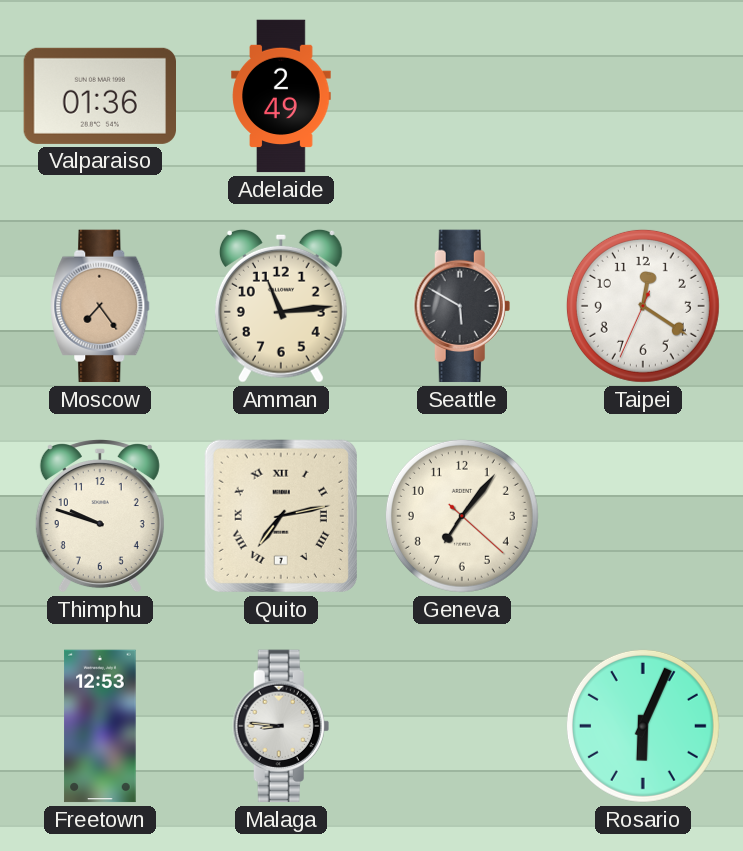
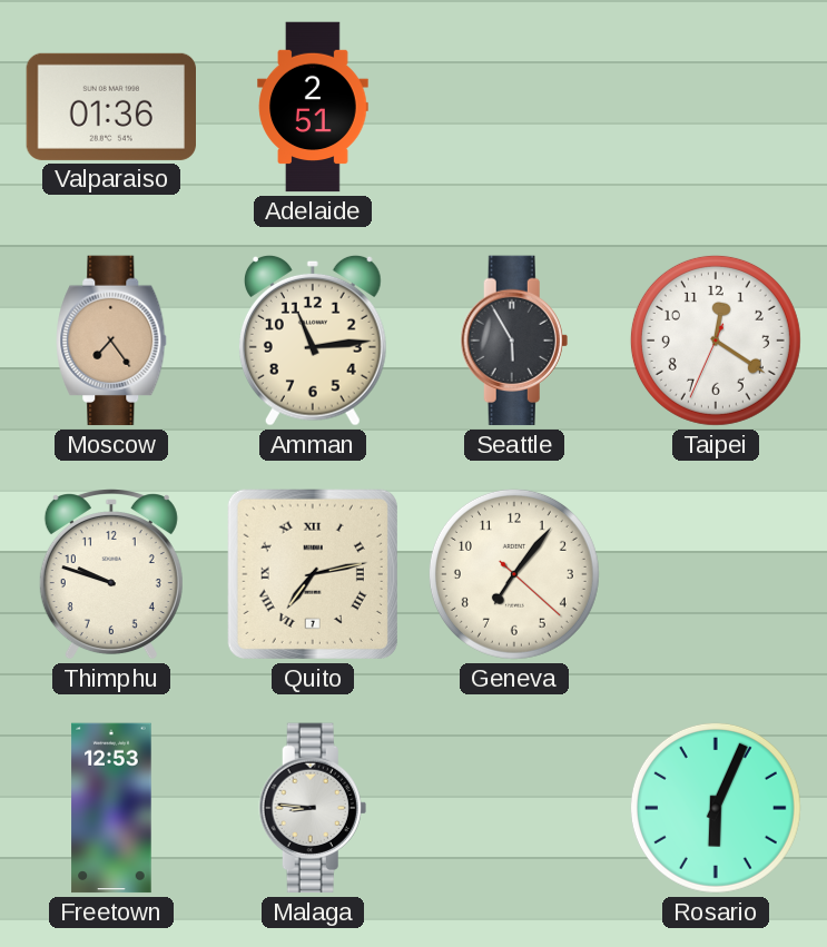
Adelaide: 2:49 -> 2:51
Seattle: 5:50 -> 5:55
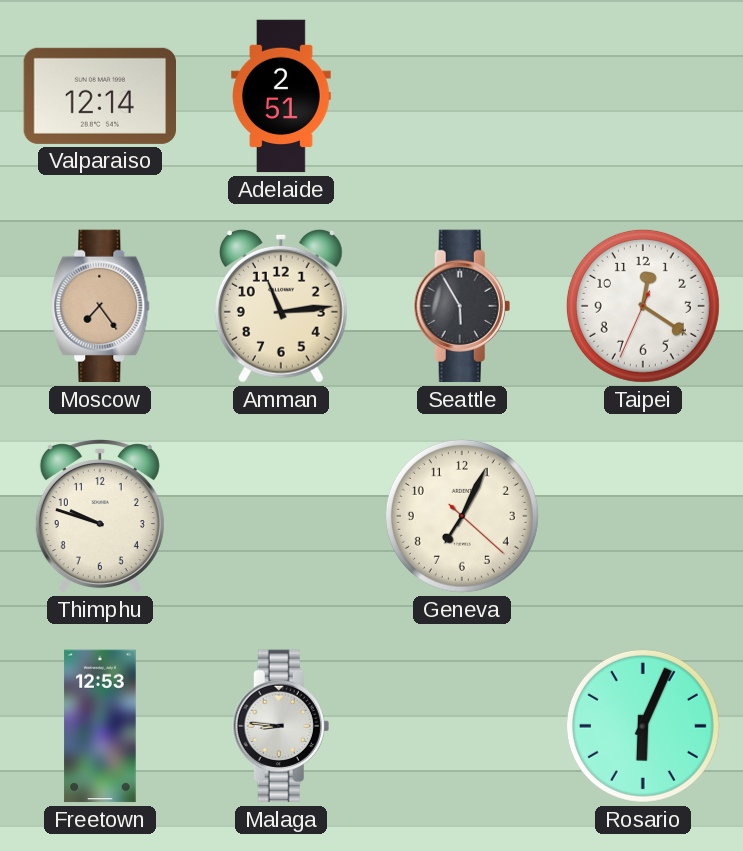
Valparaiso: 01:36 -> 12:14
Quito: 7:13 -> none
Geneva: 7:06 -> 7:04
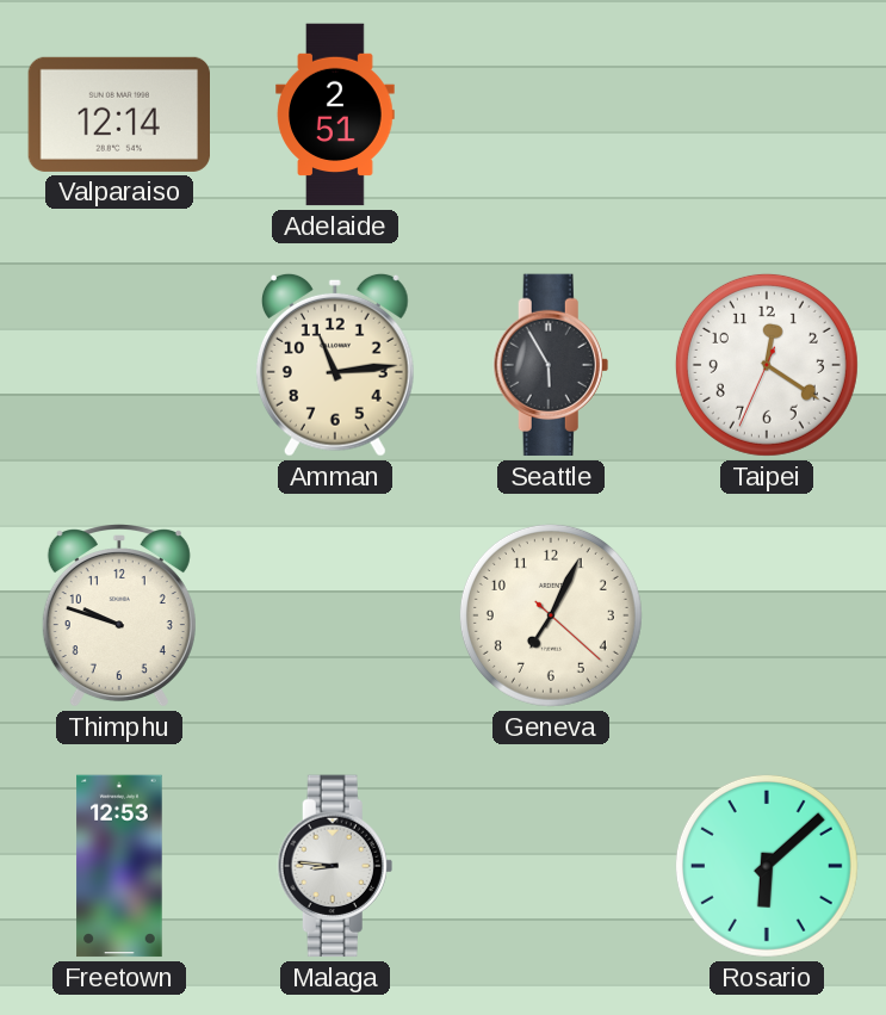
Moscow: 7:24 -> none
Rosario: 6:04 -> 6:08
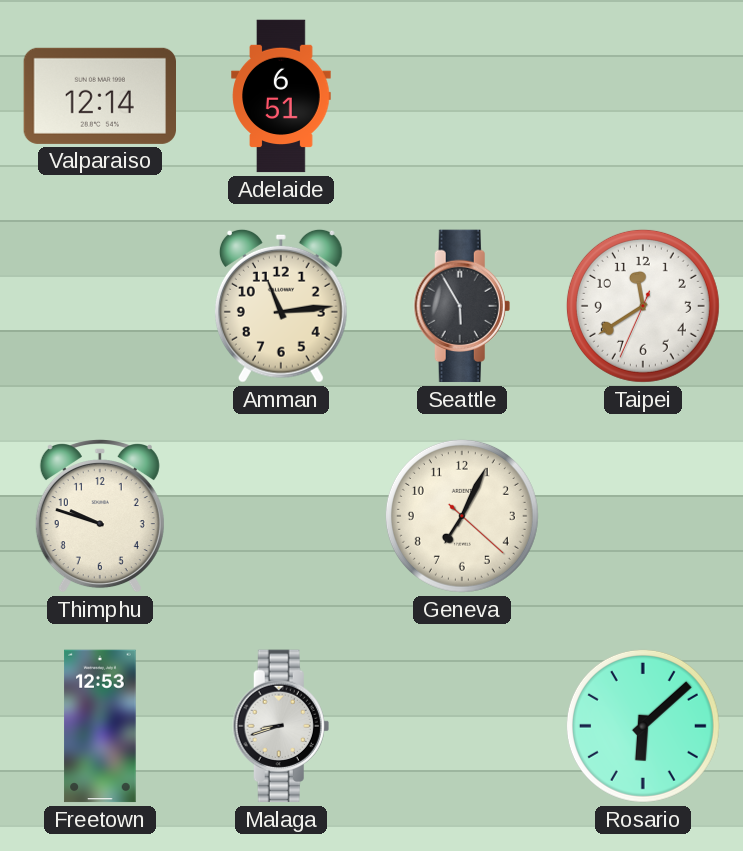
Adelaide: 2:51 -> 6:51
Taipei: 12:20 -> 11:39
Malaga: 8:46 -> 8:42
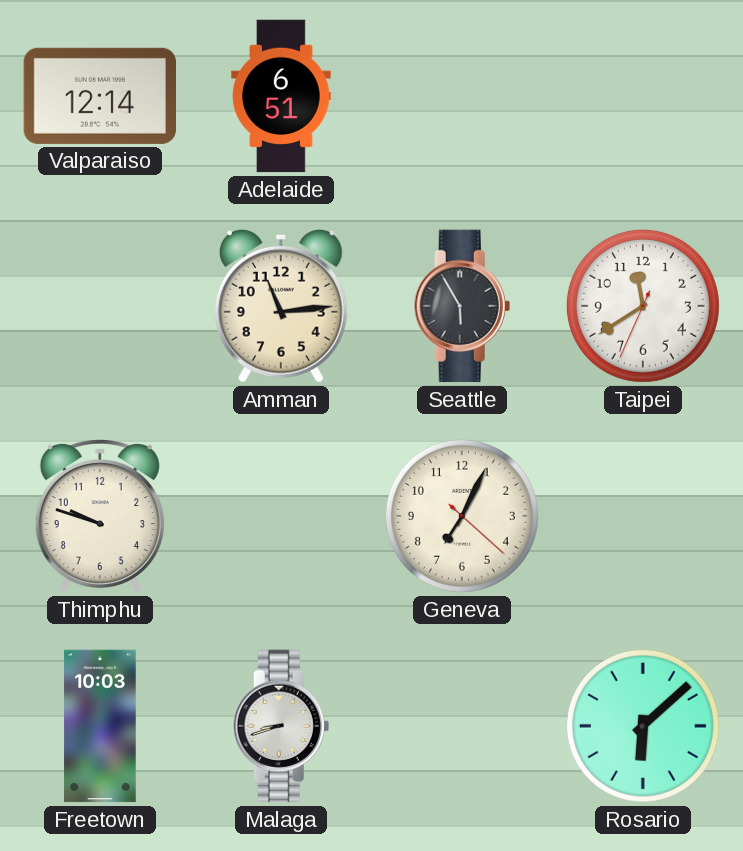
Freetown: 12:53 -> 10:03
